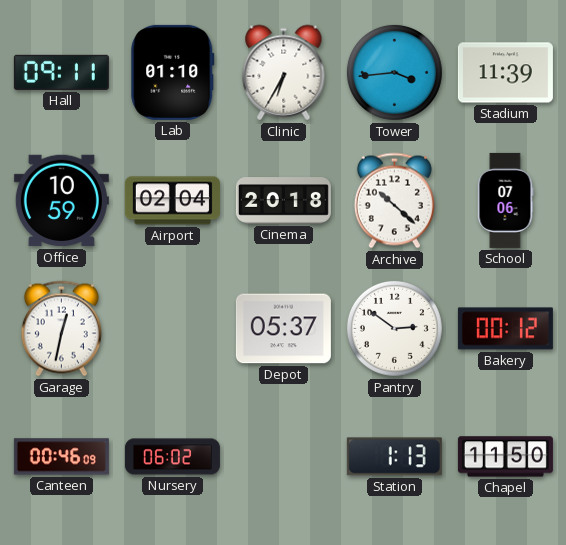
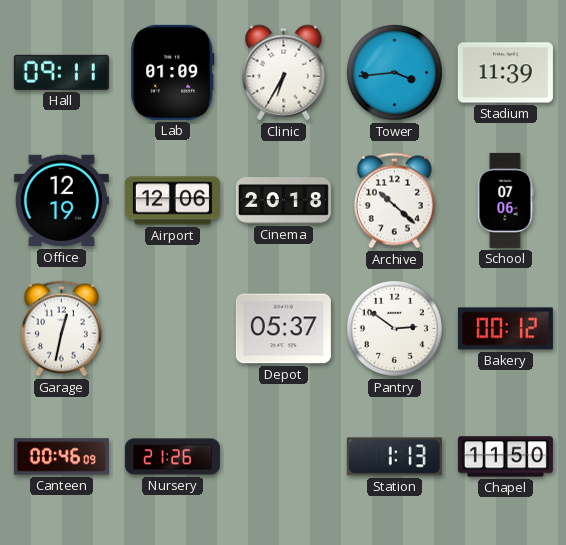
Lab: 01:10 -> 01:09
Office: 10:59 -> 12:19
Airport: 02:04 -> 12:06
Nursery: 06:02 -> 21:26
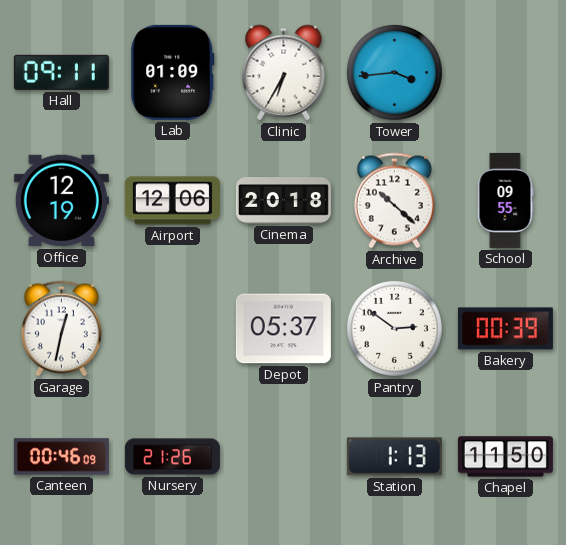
Stadium: 11:39 -> none
School: 07:06 -> 09:55
Bakery: 00:12 -> 00:39
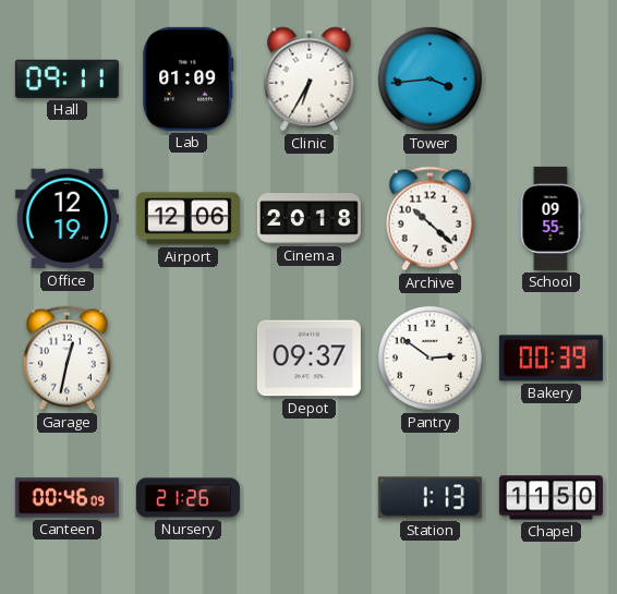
Depot: 05:37 -> 09:37
